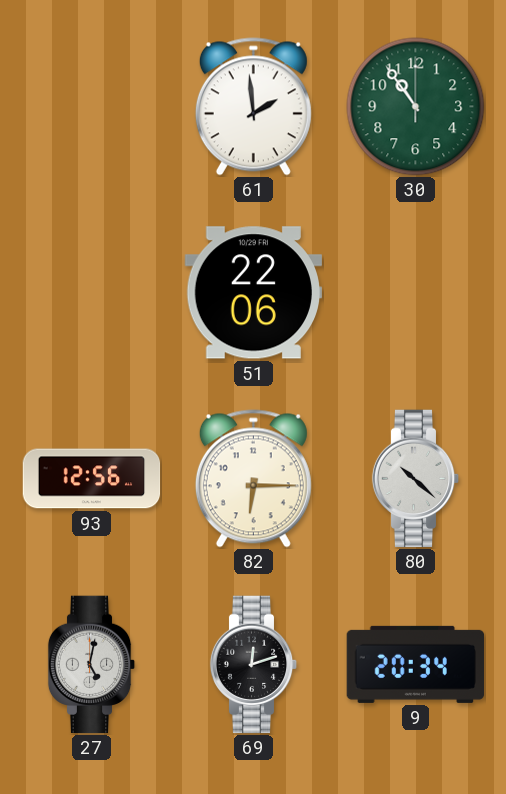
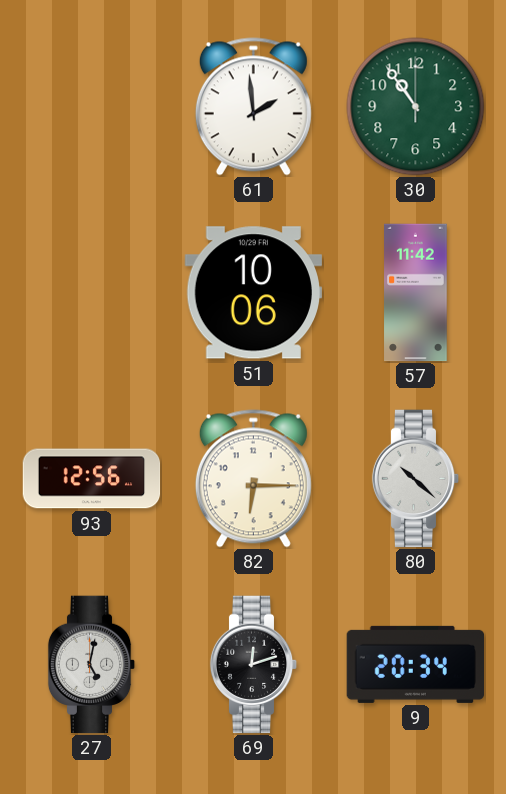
51: 22:06 -> 10:06
57: none -> 11:42
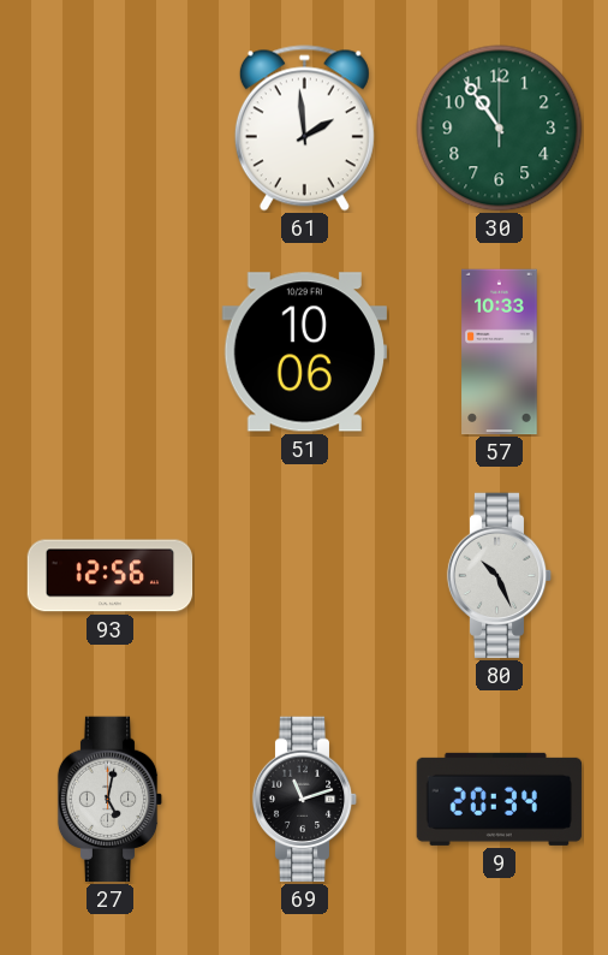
57: 11:42 -> 10:33
82: 6:15 -> none
80: 10:22 -> 10:26
69: 12:12 -> 11:12
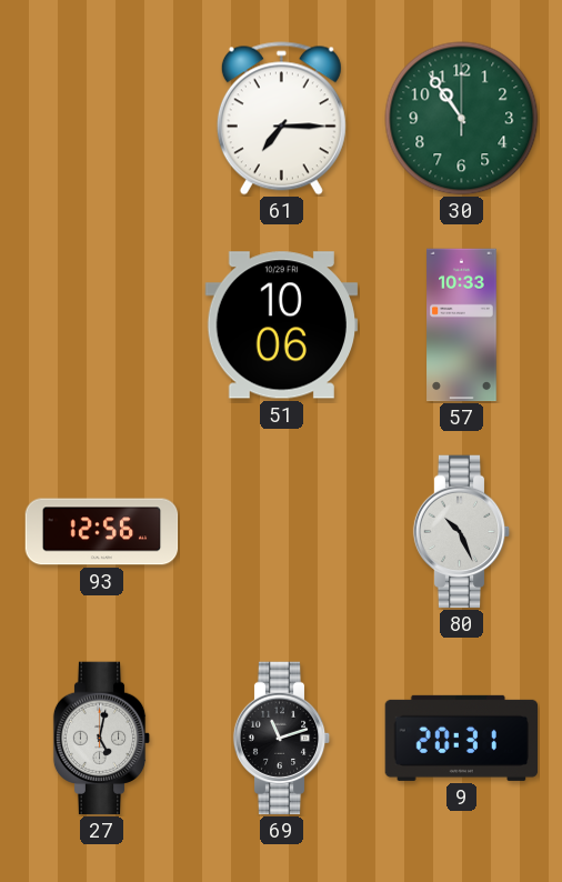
61: 1:59 -> 7:15
9: 20:34 -> 20:31
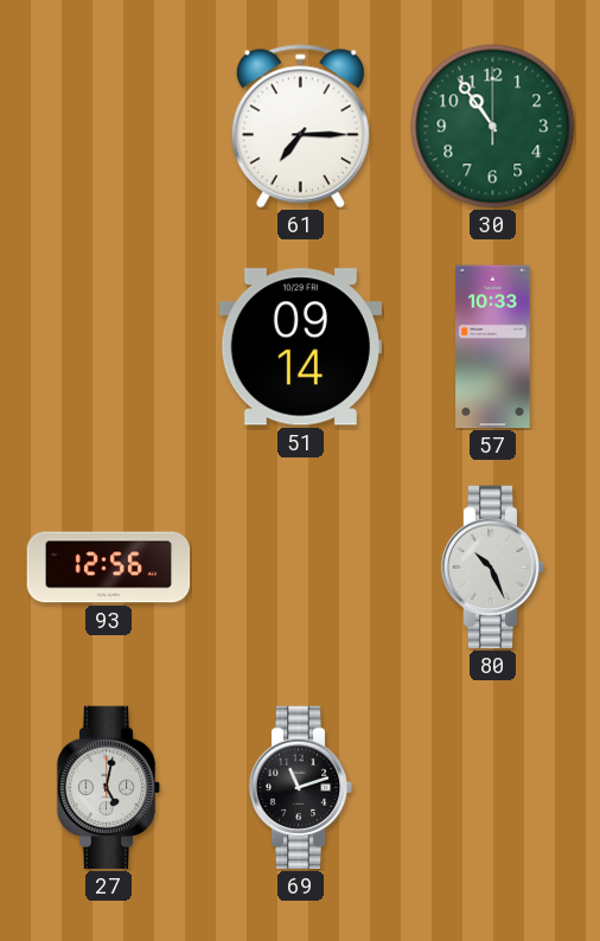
51: 10:06 -> 09:14
9: 20:31 -> none
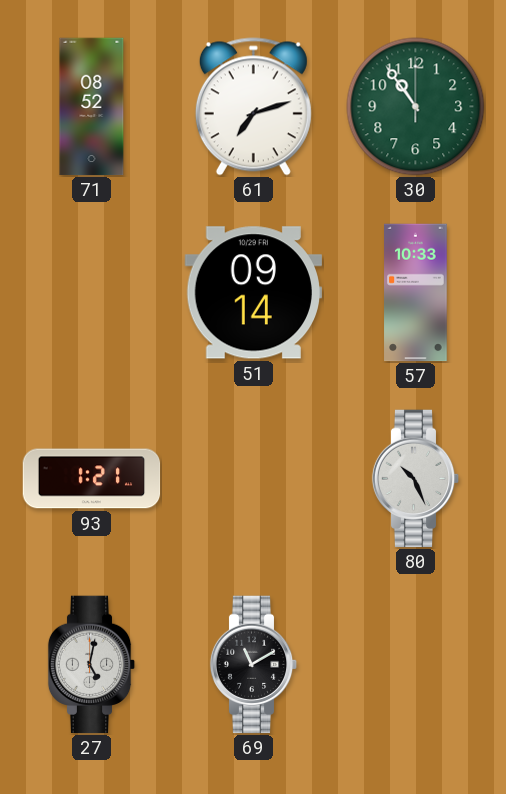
71: none -> 08:52
61: 7:15 -> 7:12
93: 12:56 -> 1:21
69: 11:12 -> 11:10
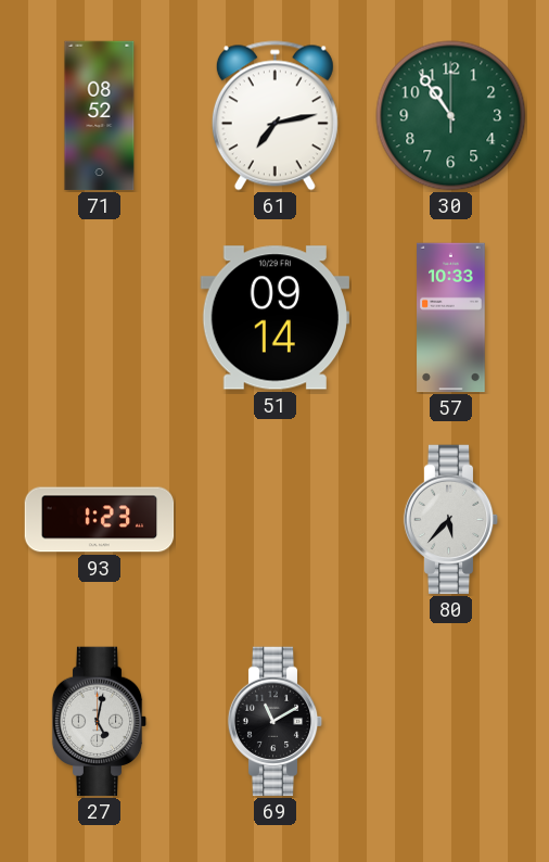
61: 7:12 -> 7:13
93: 1:21 -> 1:23
80: 10:26 -> 5:37
